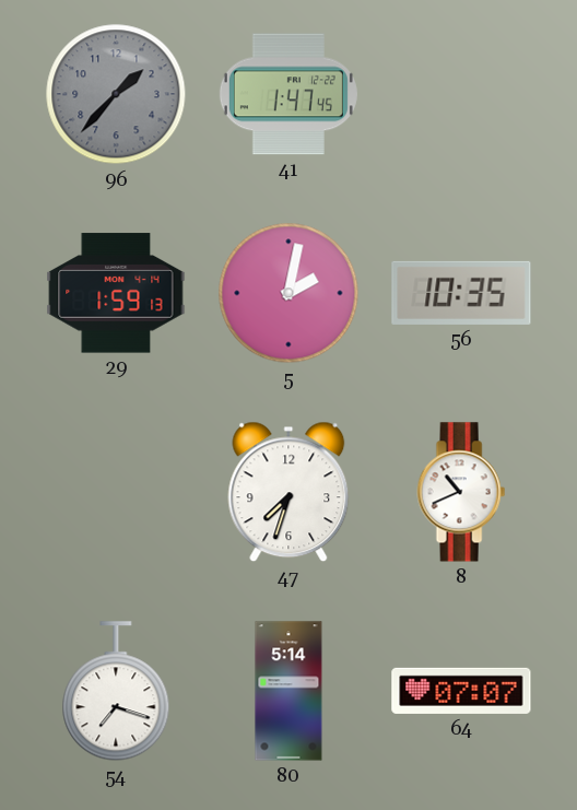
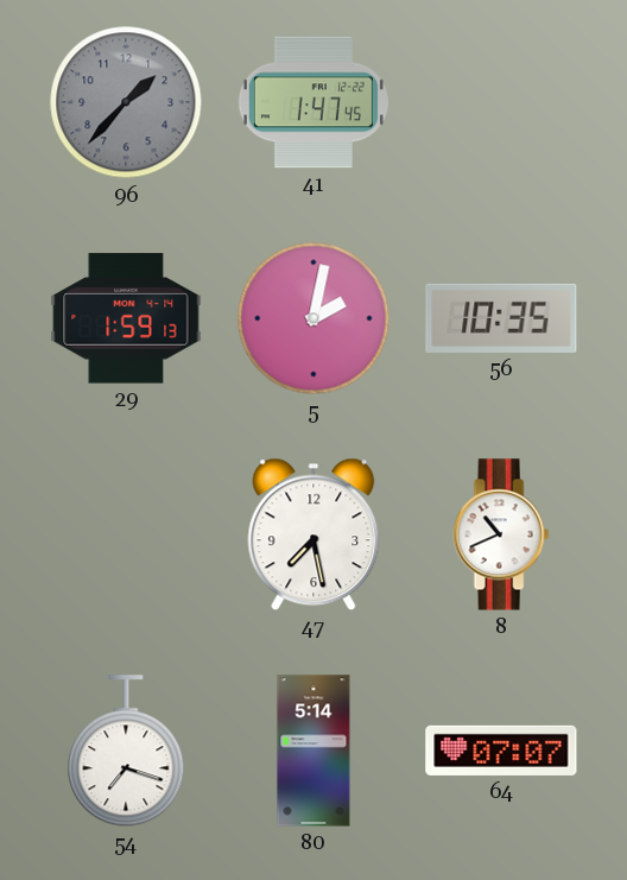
47: 7:33 -> 7:28
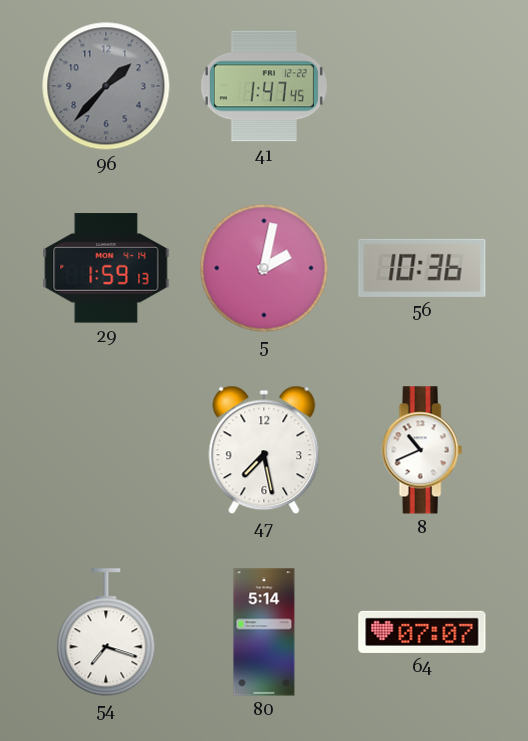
56: 10:35 -> 10:36
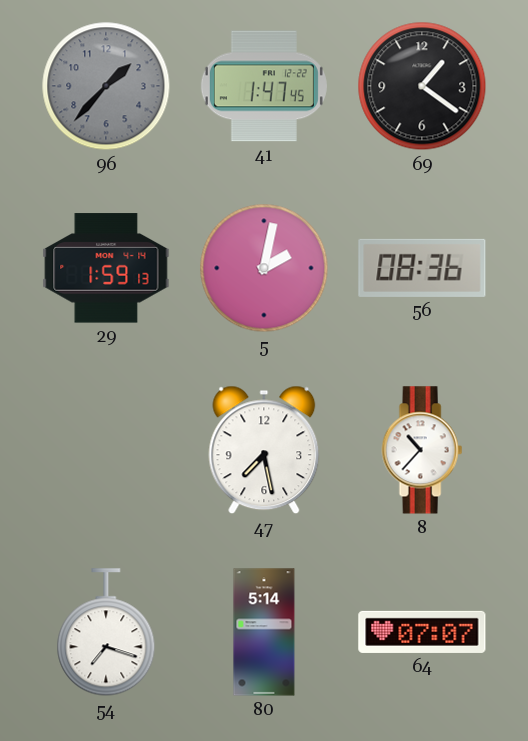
69: none -> 1:21
56: 10:36 -> 08:36
8: 10:41 -> 10:37
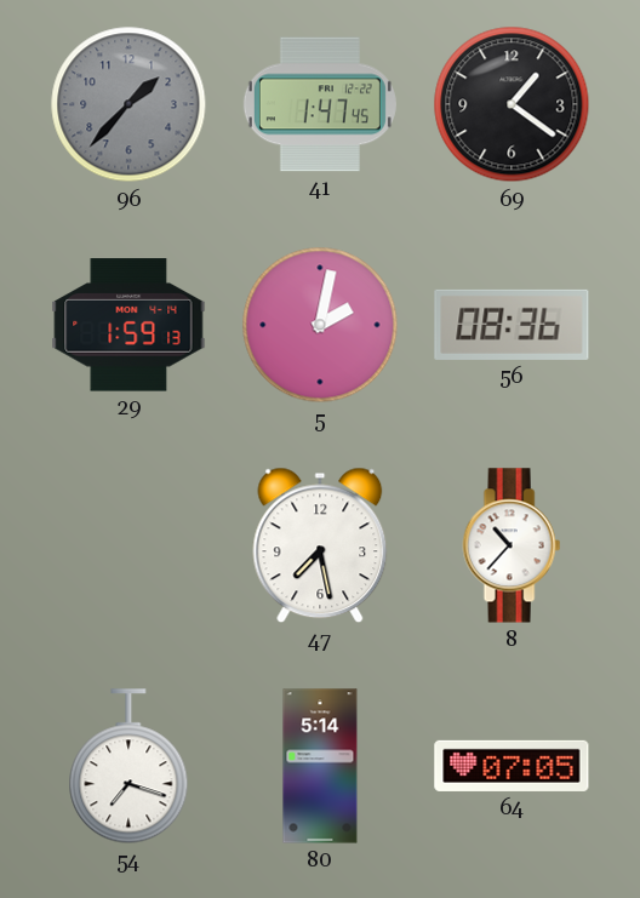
64: 07:07 -> 07:05
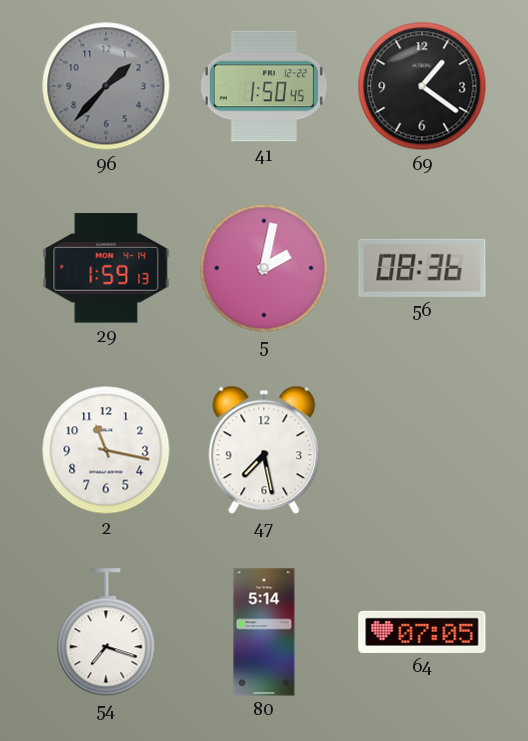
41: 1:47 -> 1:50
2: none -> 11:17
8: 10:37 -> none
